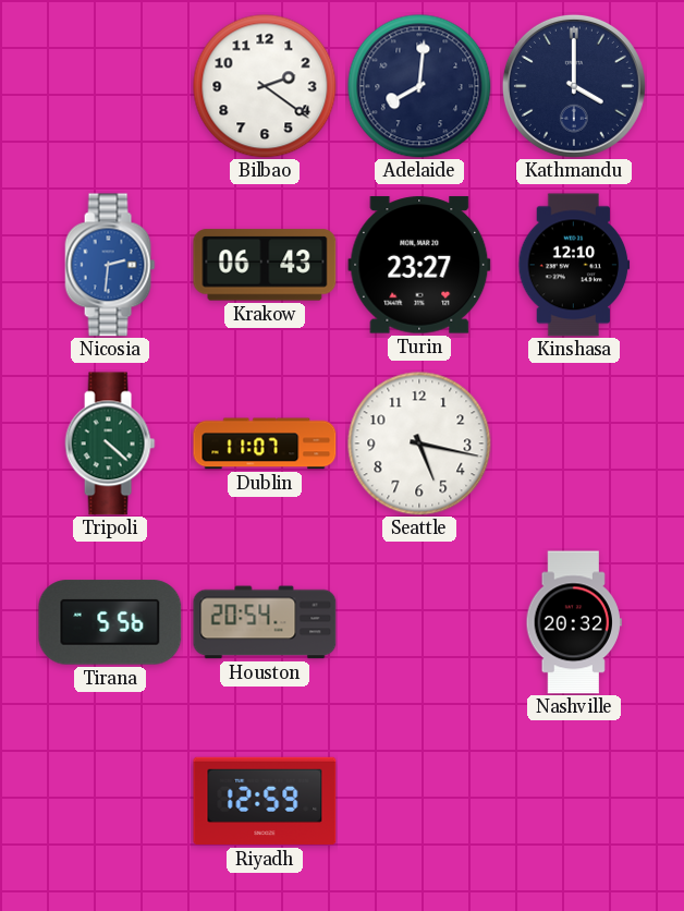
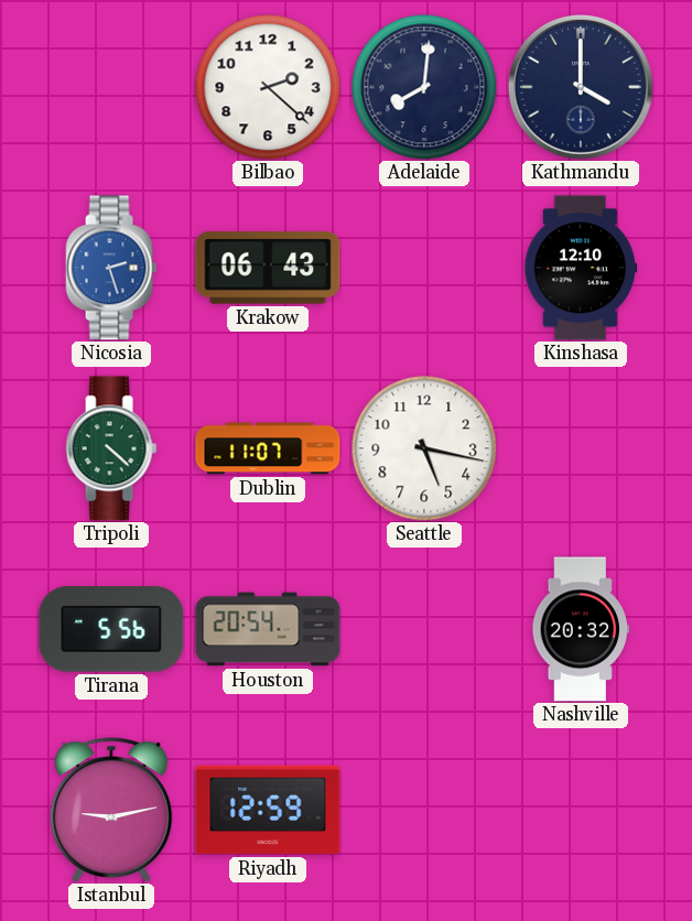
Bilbao: 2:21 -> 2:22
Nicosia: 2:31 -> 2:27
Turin: 23:27 -> none
Istanbul: none -> 9:13
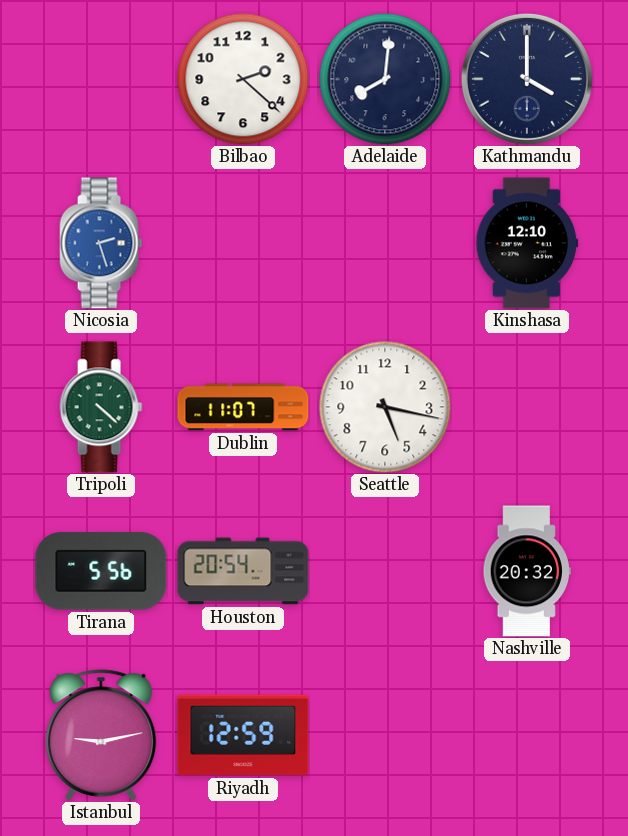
Krakow: 06:43 -> none
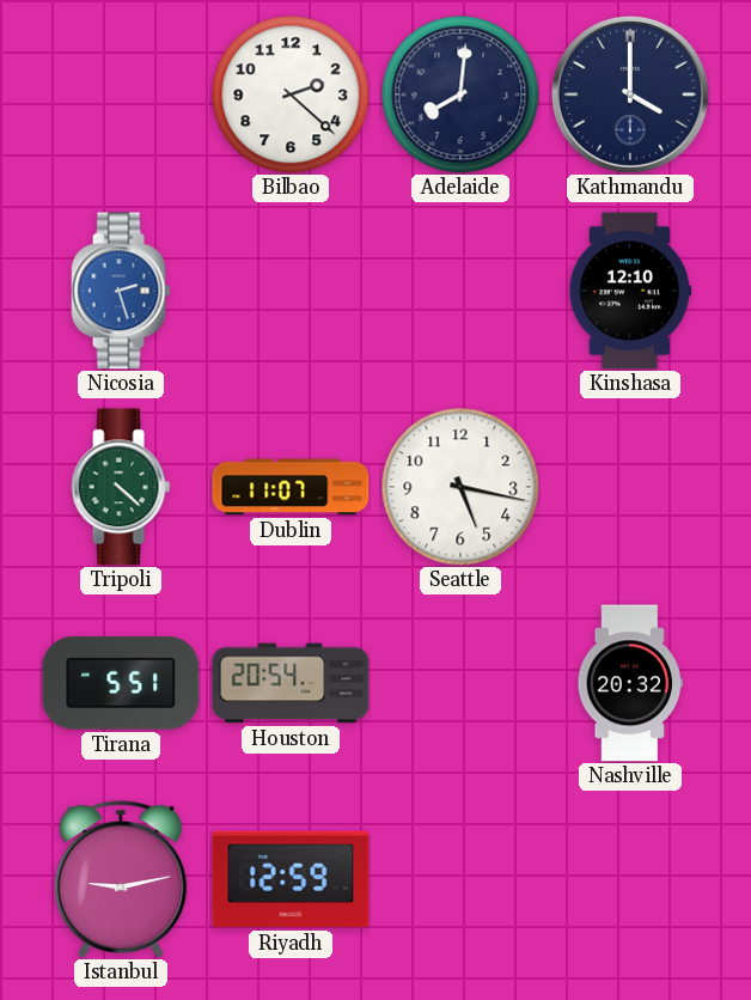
Tirana: 5:56 -> 5:51
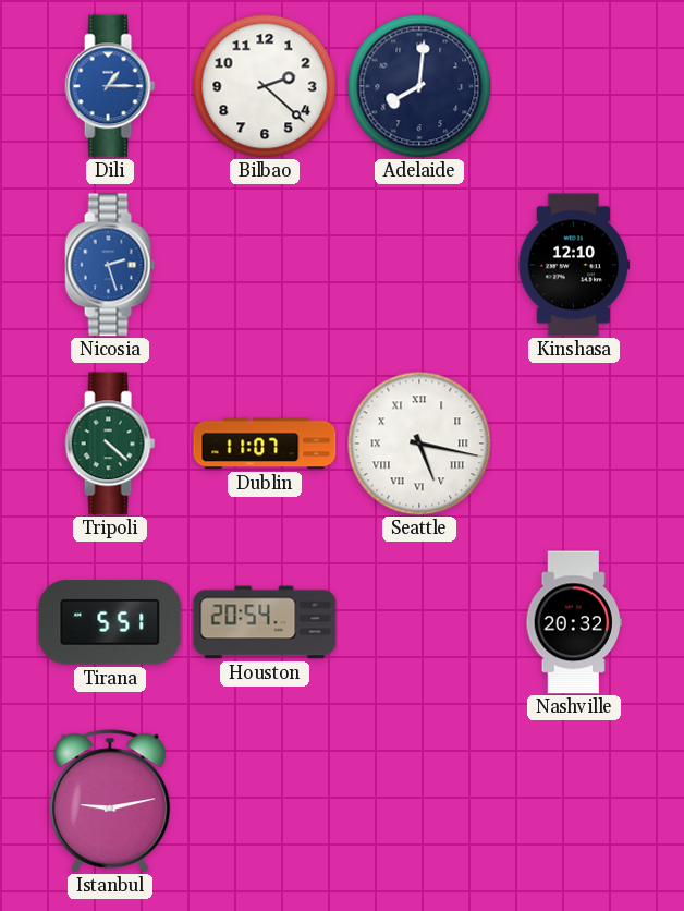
Dili: none -> 1:15
Kathmandu: 4:00 -> none
Seattle numerals: Arabic -> Roman
Riyadh: 12:59 -> none
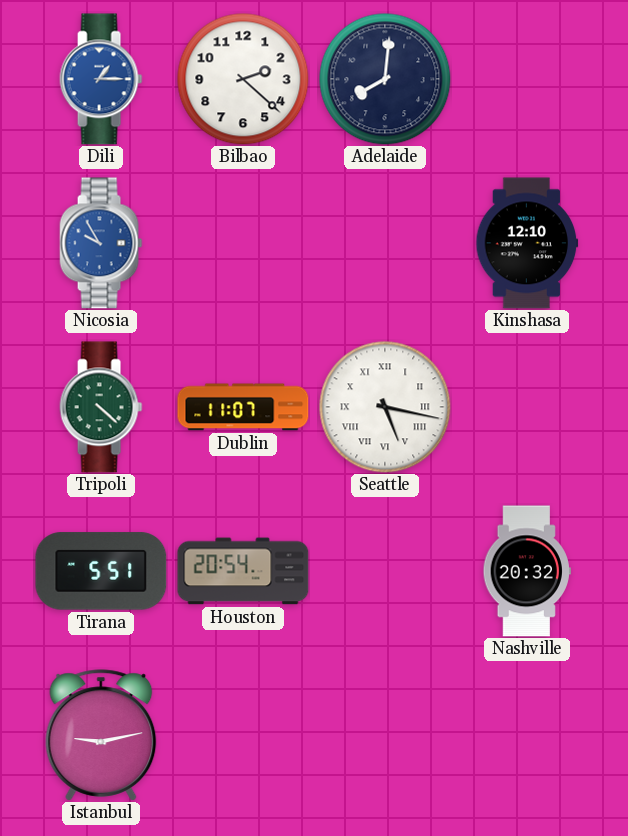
Nicosia: 2:27 -> 9:55
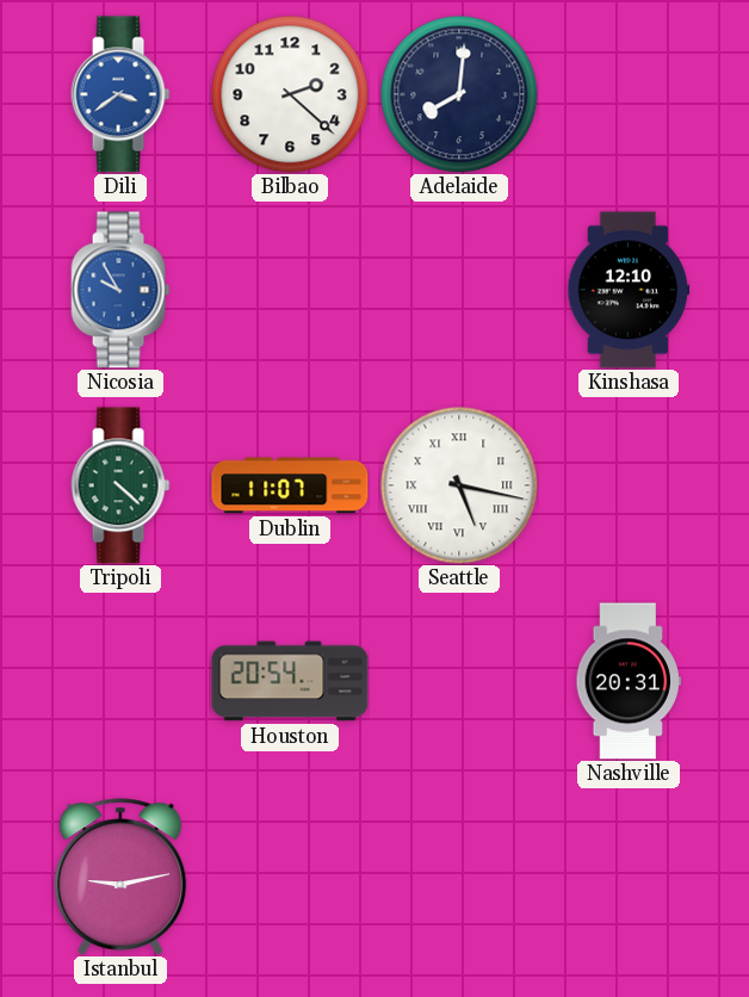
Dili: 1:15 -> 3:39
Tirana: 5:51 -> none
Nashville: 20:32 -> 20:31
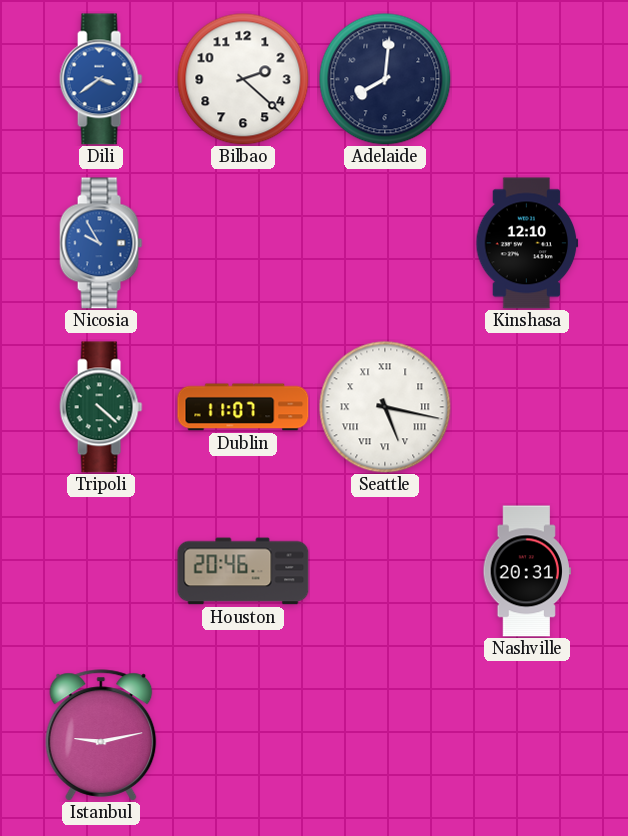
Houston: 20:54 -> 20:46
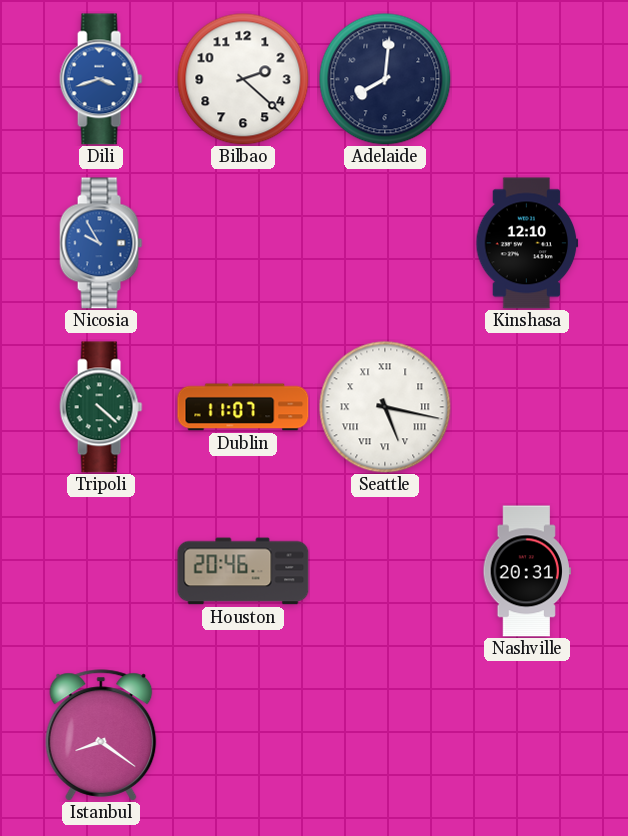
Dili: 3:39 -> 3:42
Istanbul: 9:13 -> 8:21
